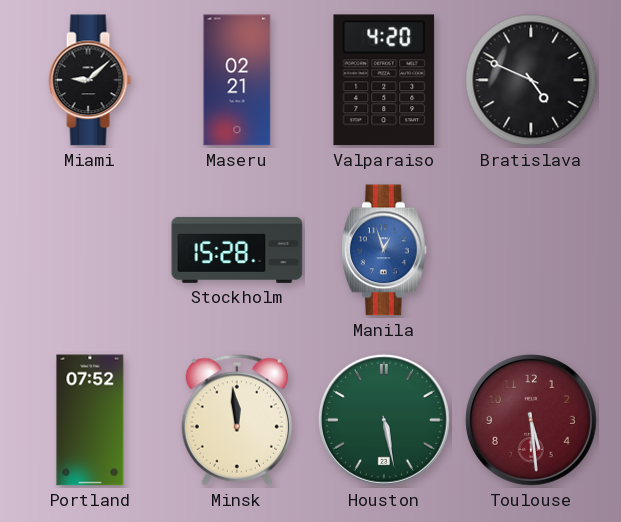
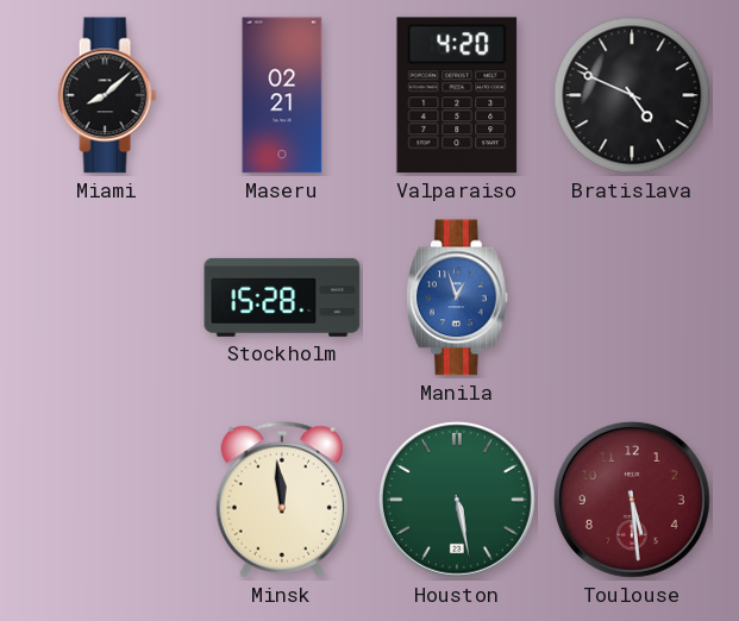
Miami: 9:08 -> 8:08
Portland: 07:52 -> none
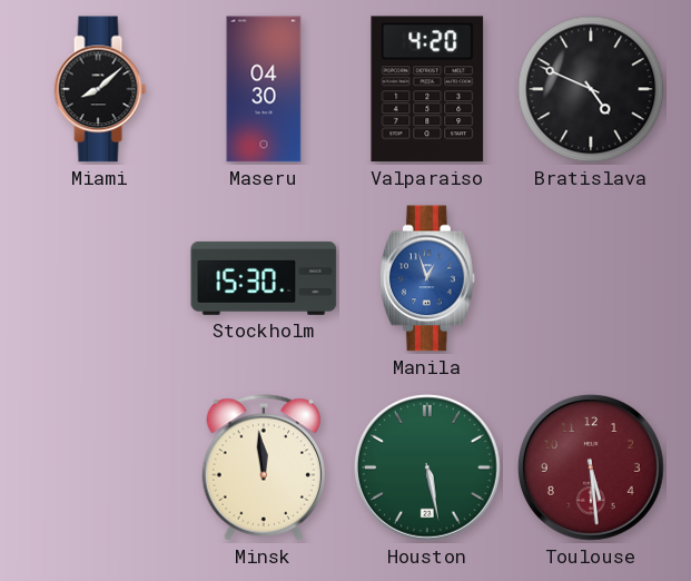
Maseru: 02:21 -> 04:30
Stockholm: 15:28 -> 15:30
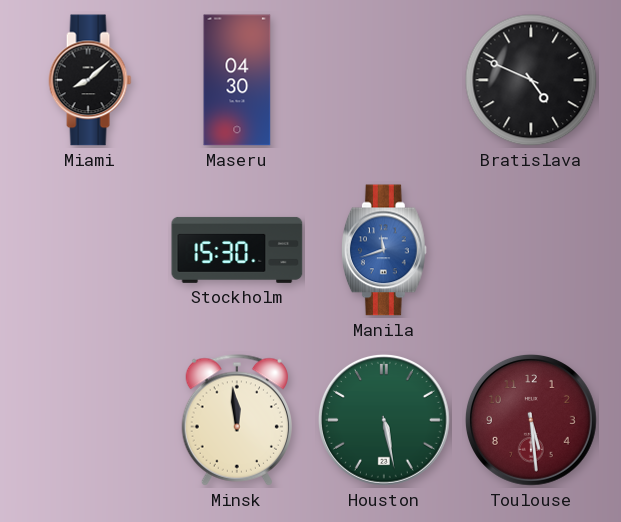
Valparaiso: 4:20 -> none
Manila: 12:57 -> 11:42
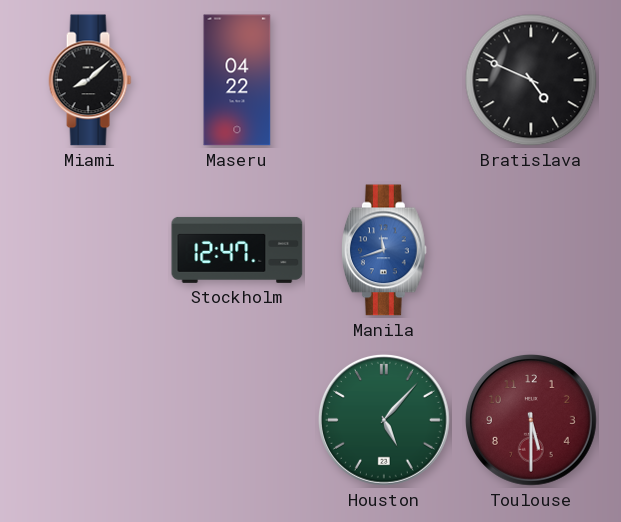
Maseru: 04:30 -> 04:22
Stockholm: 15:30 -> 12:47
Minsk: 11:59 -> none
Houston: 5:28 -> 5:07
Toulouse: 5:29 -> 5:30
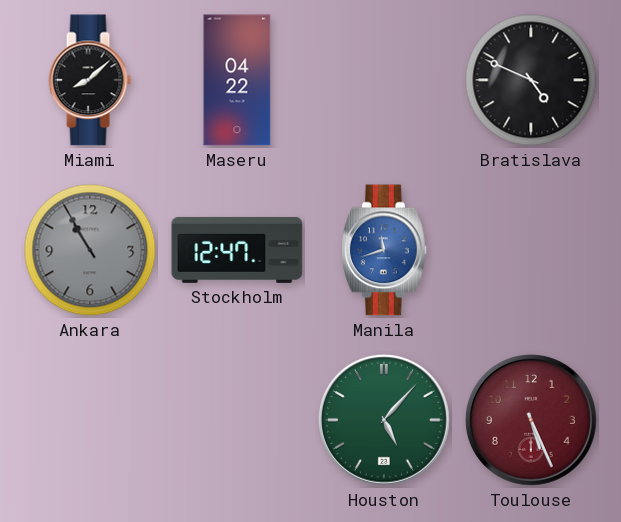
Ankara: none -> 10:55
Toulouse: 5:30 -> 5:26
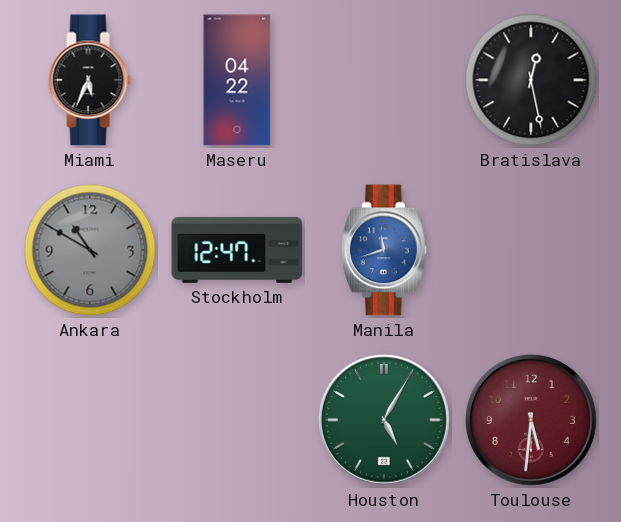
Miami: 8:08 -> 5:34
Bratislava: 4:49 -> 12:28
Ankara: 10:55 -> 10:50
Houston: 5:07 -> 5:05
Toulouse: 5:26 -> 5:31
